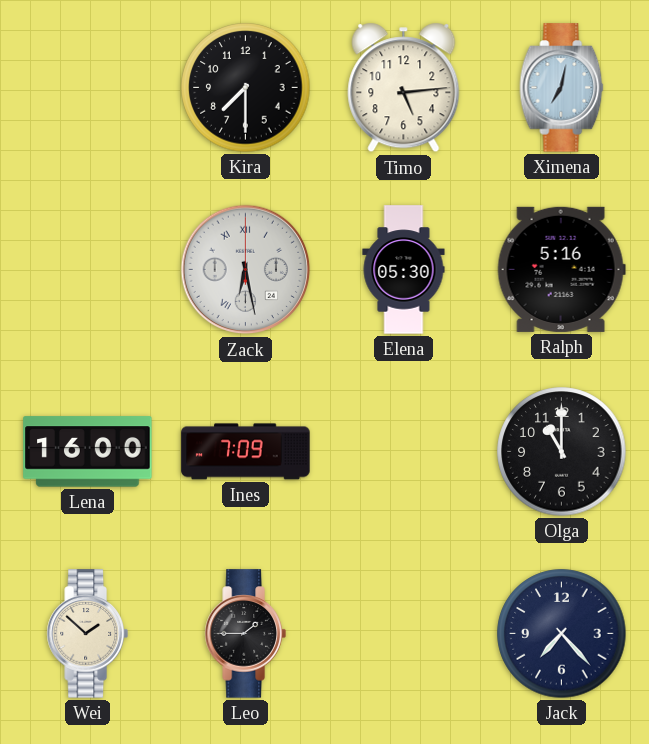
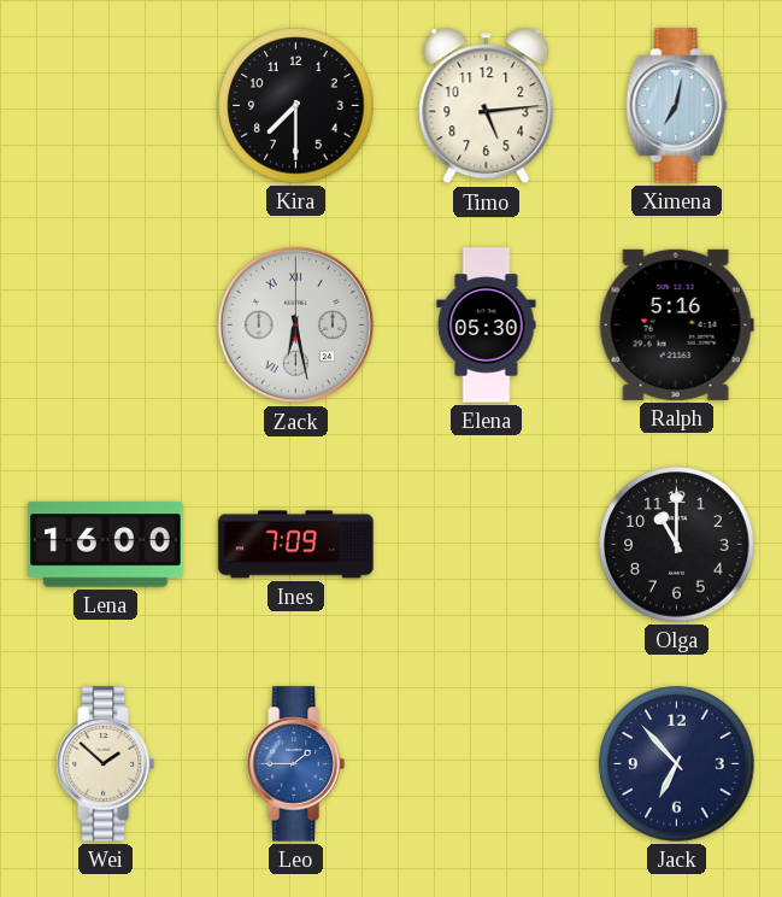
Leo dial: black -> blue
Jack: 7:23 -> 6:53
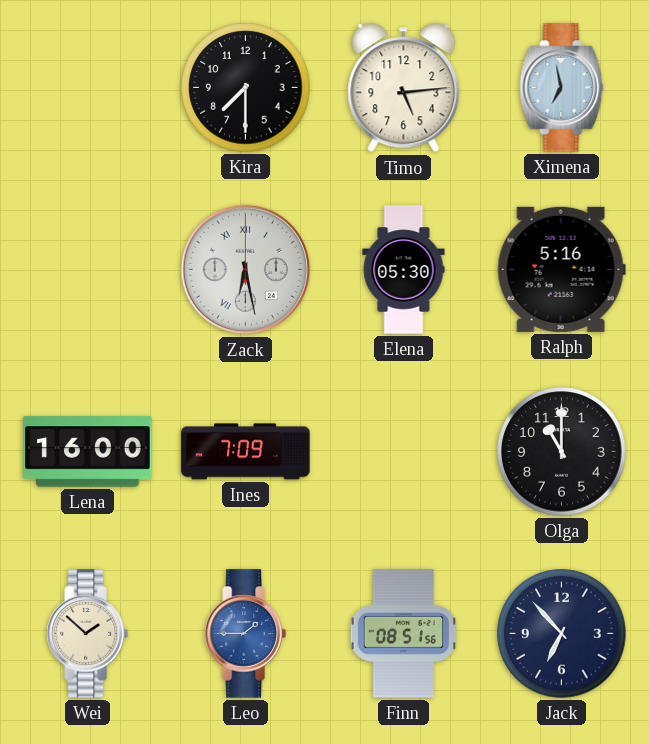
Ximena: 7:02 -> 6:58
Finn: none -> 08:51
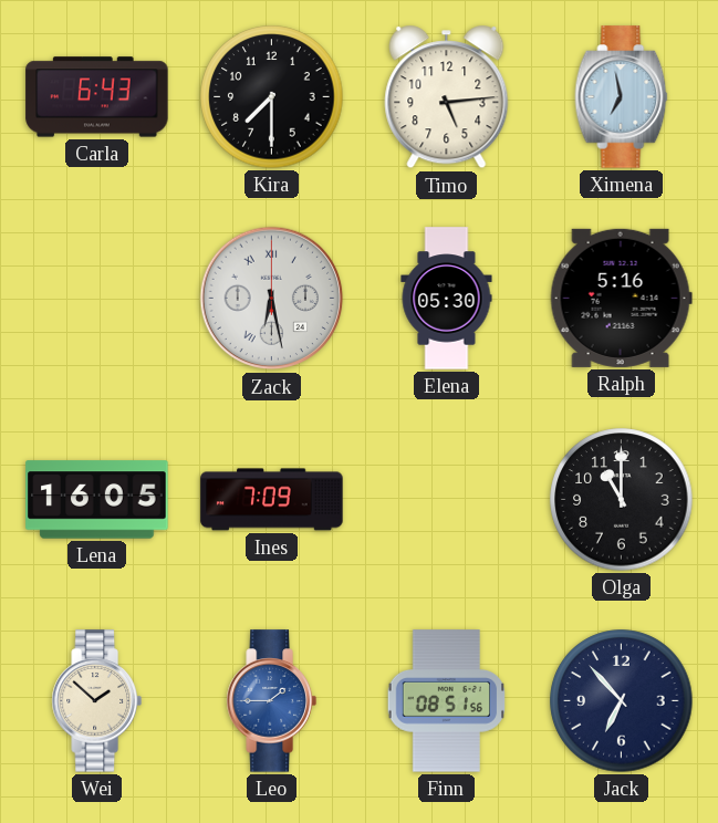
Carla: none -> 6:43
Lena: 16:00 -> 16:05
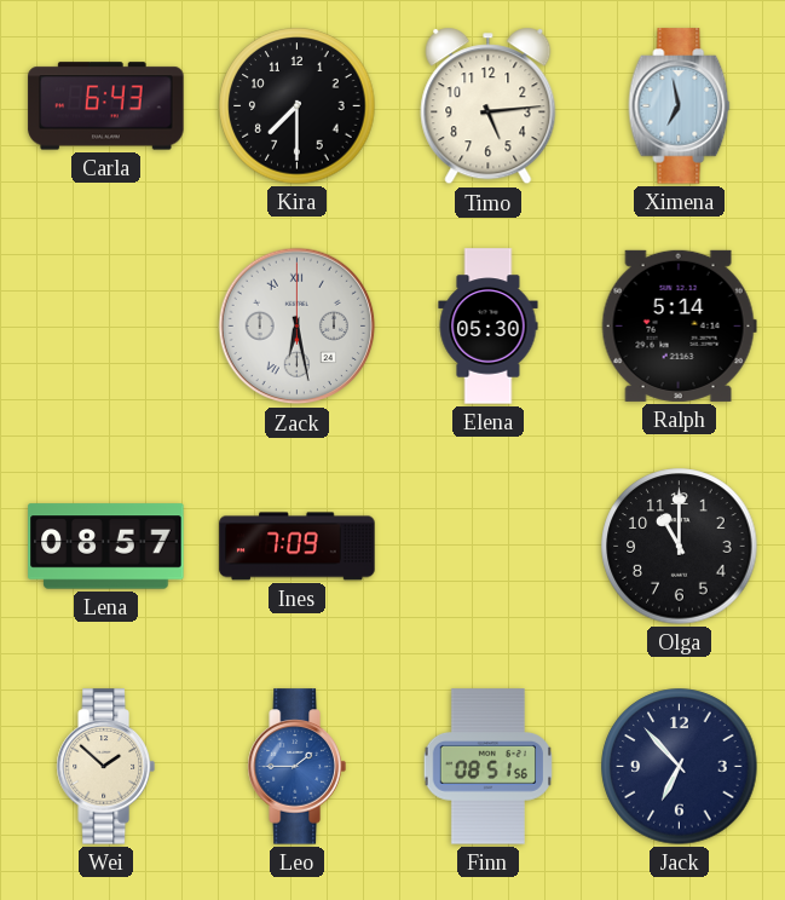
Ralph: 5:16 -> 5:14
Lena: 16:05 -> 08:57
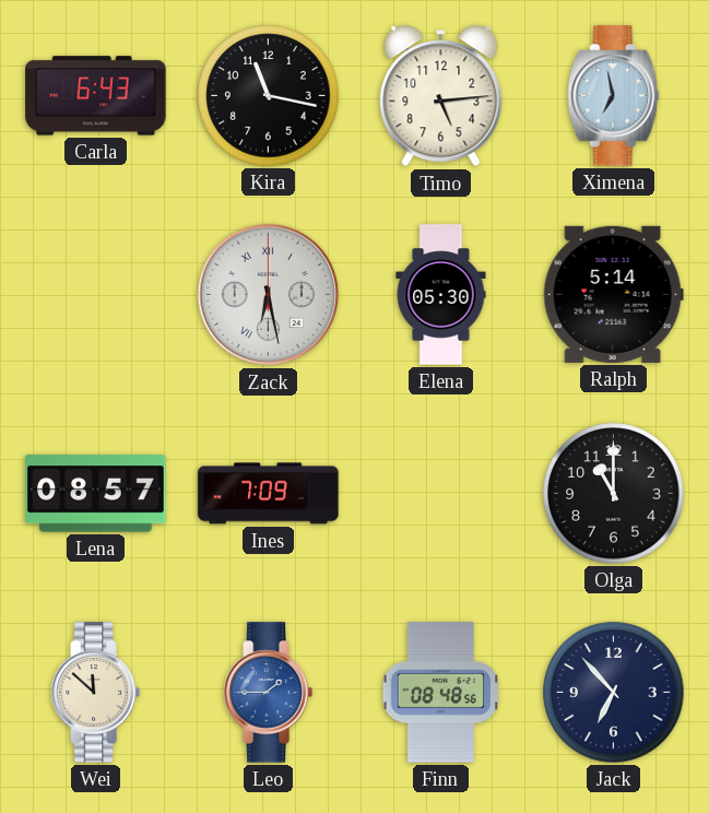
Kira: 7:30 -> 11:17
Wei: 1:52 -> 11:52
Finn: 08:51 -> 08:48
